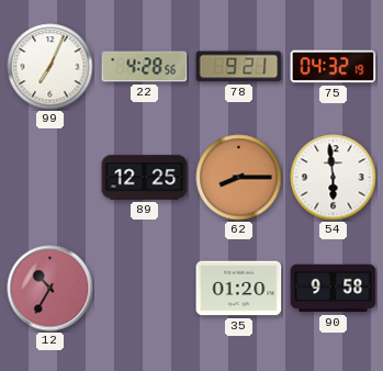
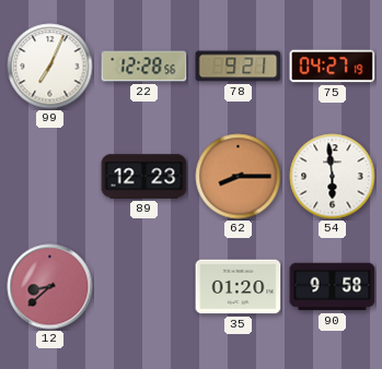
22: 4:28 -> 12:28
75: 04:32 -> 04:27
89: 12:25 -> 12:23
12: 10:35 -> 8:38
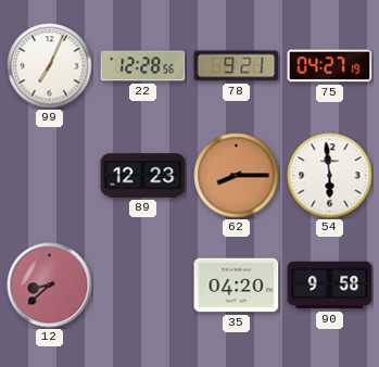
35: 01:20 -> 04:20
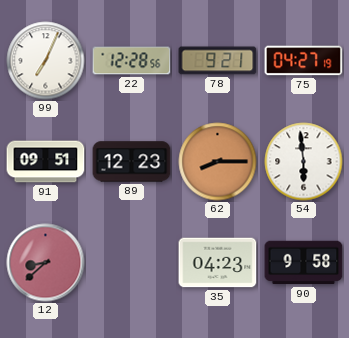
91: none -> 09:51
35: 04:20 -> 04:23
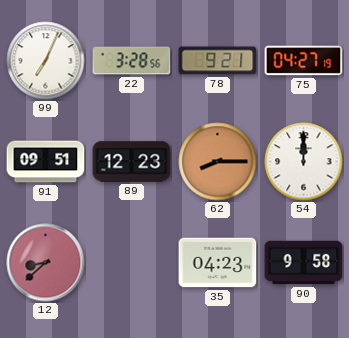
22: 12:28 -> 3:28
54: 5:59 -> 12:00
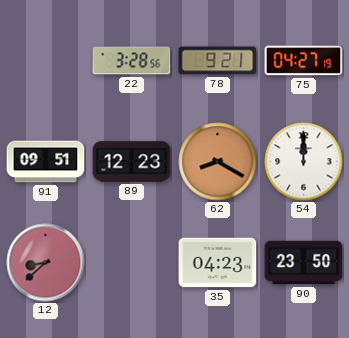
99: 7:04 -> none
62: 8:15 -> 8:20
90: 9:58 -> 23:50
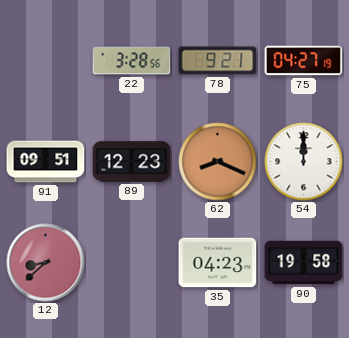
62: 8:20 -> 8:19
90: 23:50 -> 19:58
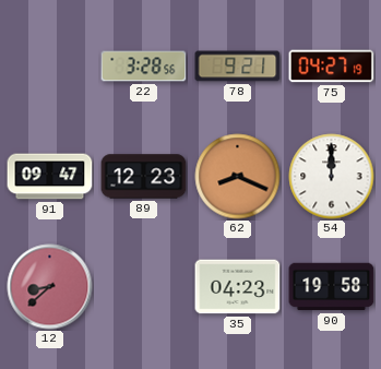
91: 09:51 -> 09:47
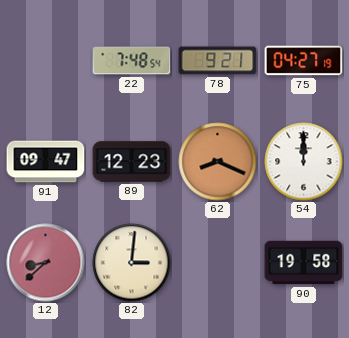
22: 3:28 -> 7:48
82: none -> 3:01
35: 04:23 -> none
